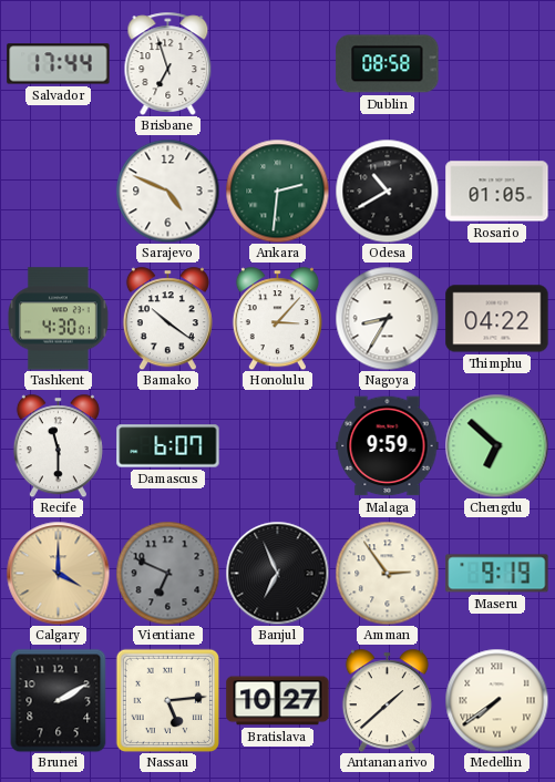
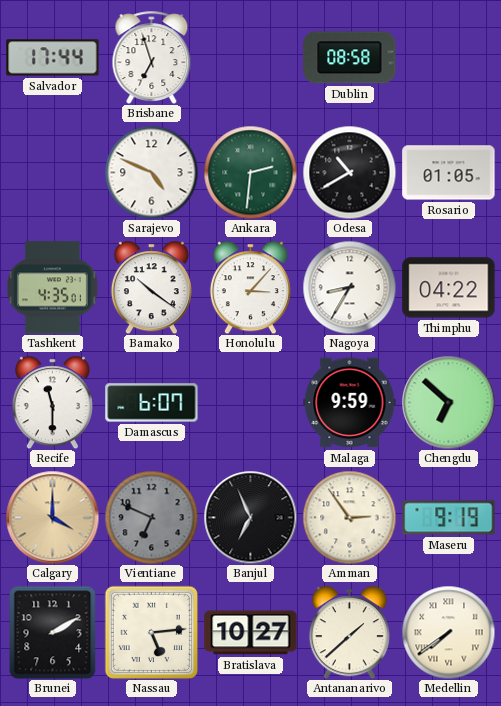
Tashkent: 4:30 -> 4:35
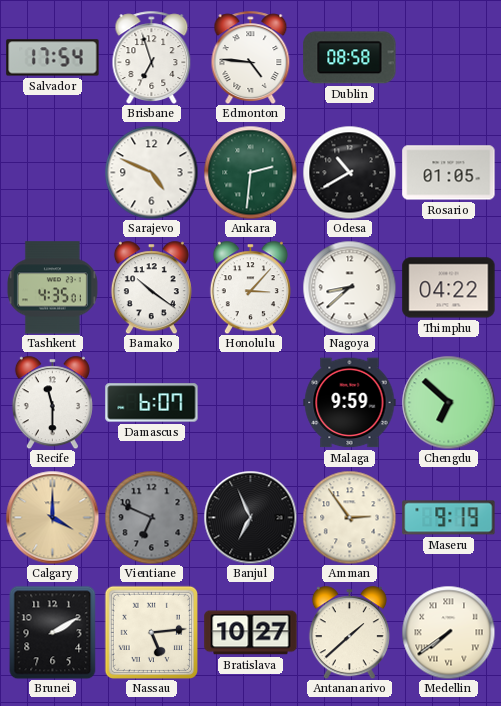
Salvador: 17:44 -> 17:54
Edmonton: none -> 4:46
Nagoya: 8:35 -> 8:38
